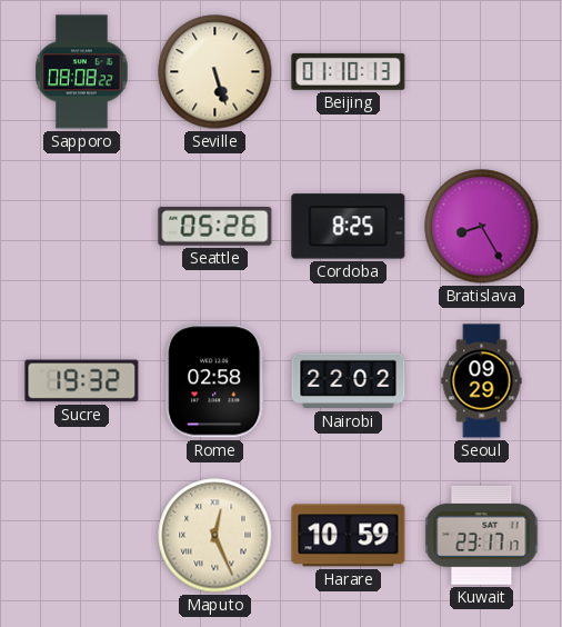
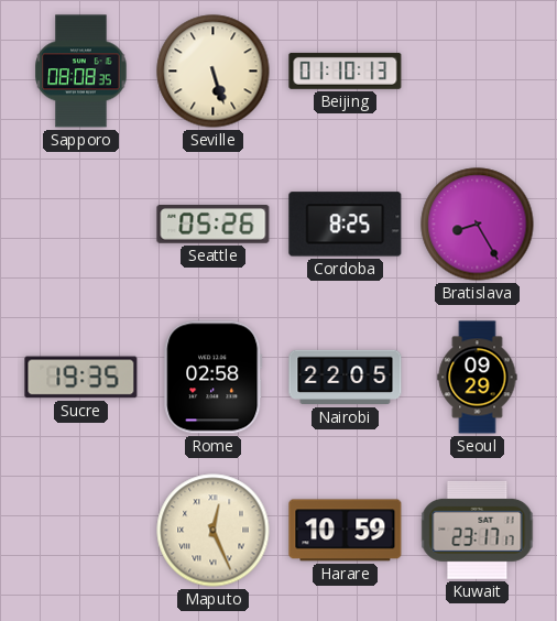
Sapporo: 08:08:22 -> 08:08:35
Sucre: 19:32 -> 19:35
Nairobi: 22:02 -> 22:05
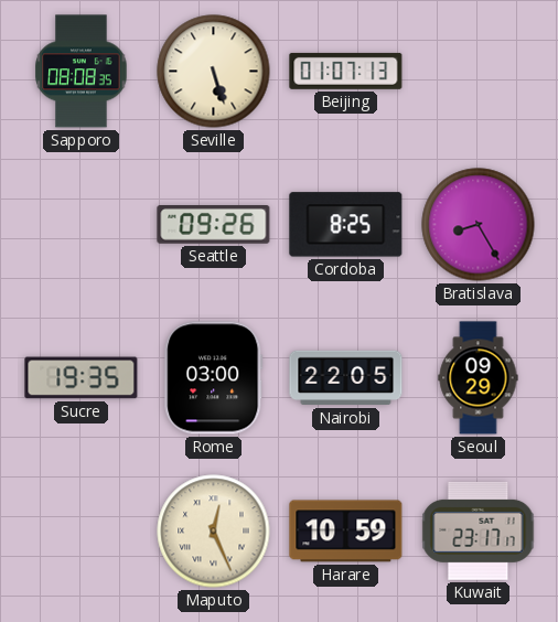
Beijing: 01:10 -> 01:07
Seattle: 05:26 -> 09:26
Rome: 02:58 -> 03:00
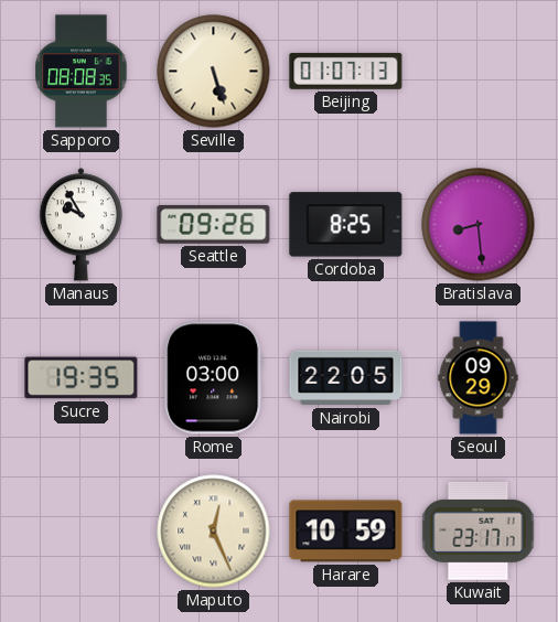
Manaus: none -> 9:55
Bratislava: 8:25 -> 8:29
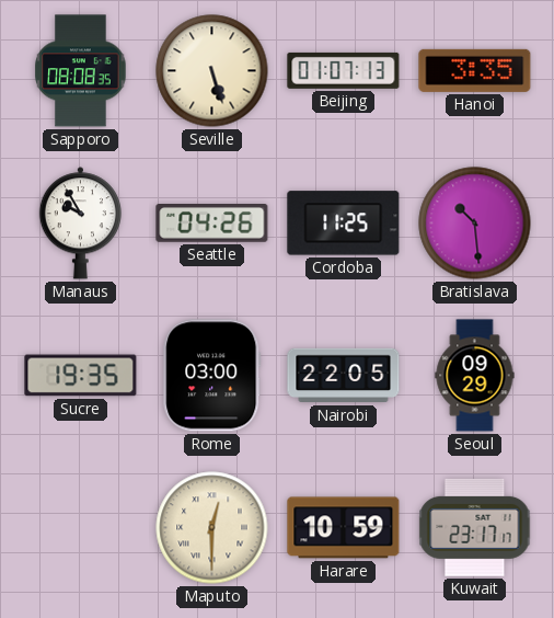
Hanoi: none -> 3:35
Seattle: 09:26 -> 04:26
Cordoba: 8:25 -> 11:25
Bratislava: 8:29 -> 10:29
Maputo: 12:26 -> 12:30
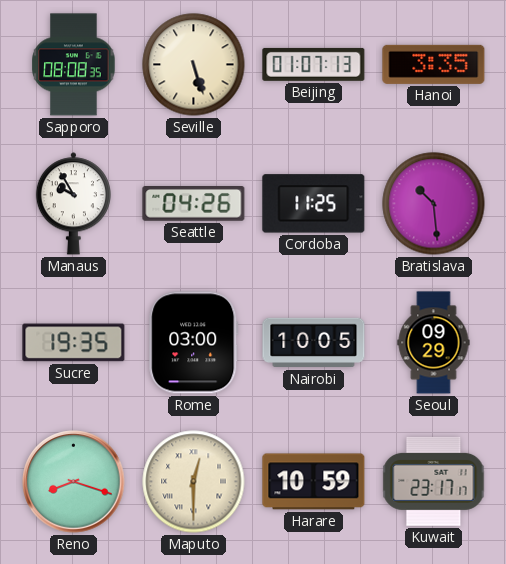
Nairobi: 22:05 -> 10:05
Reno: none -> 8:18
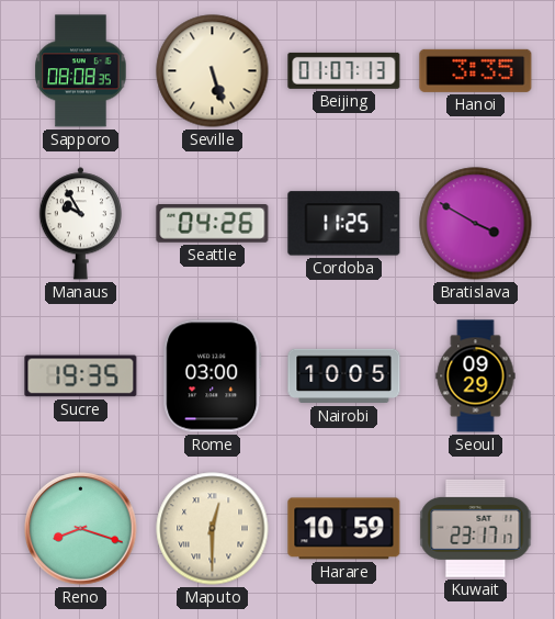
Bratislava: 10:29 -> 3:50
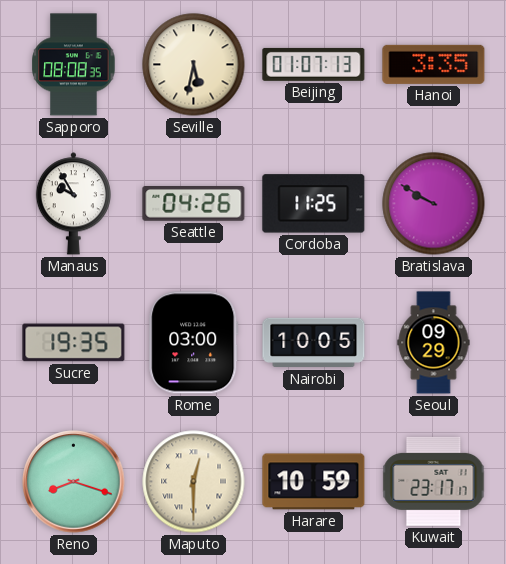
Seville: 5:27 -> 5:32
Bratislava: 3:50 -> 9:50
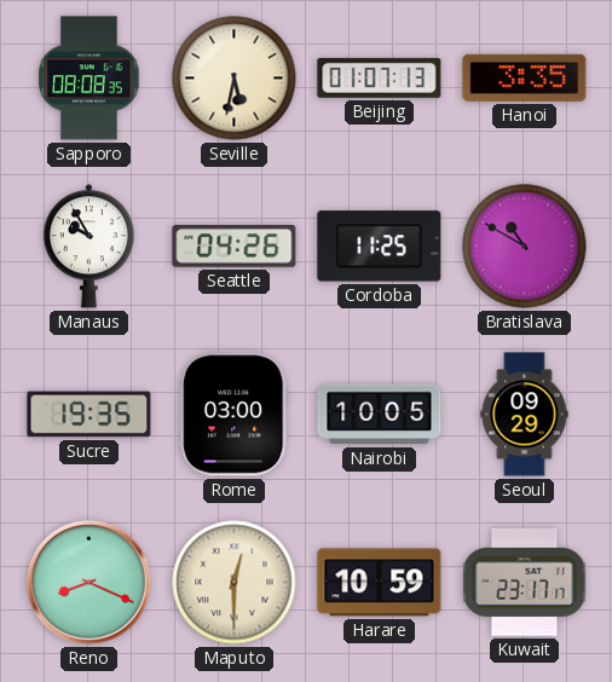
Bratislava: 9:50 -> 10:50
Reno: 8:18 -> 8:19
